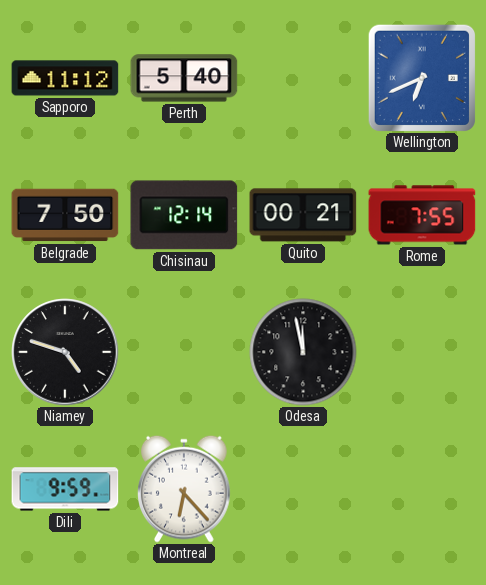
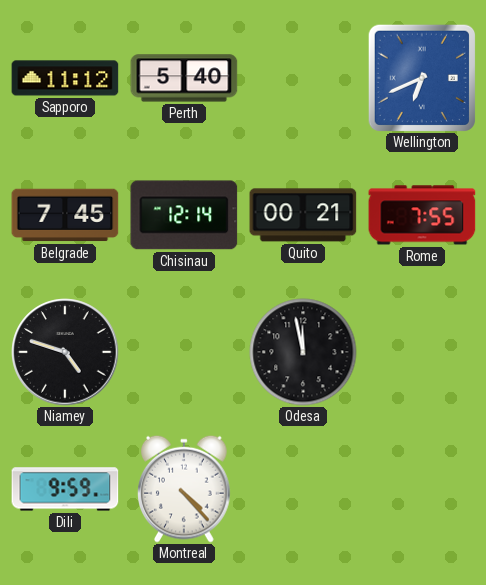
Belgrade: 7:50 -> 7:45
Montreal: 6:23 -> 4:23
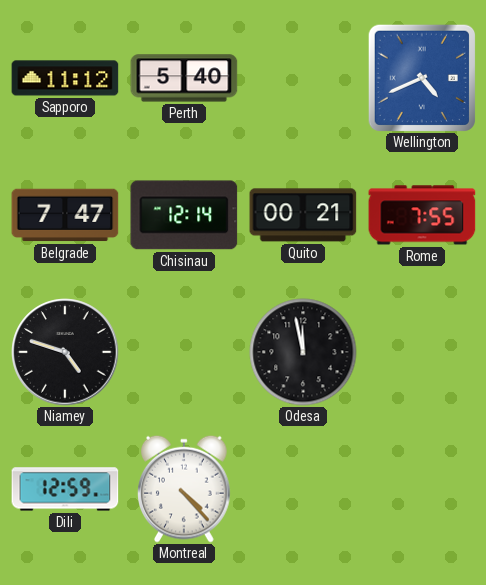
Wellington: 6:41 -> 4:41
Belgrade: 7:45 -> 7:47
Dili: 9:59 -> 12:59
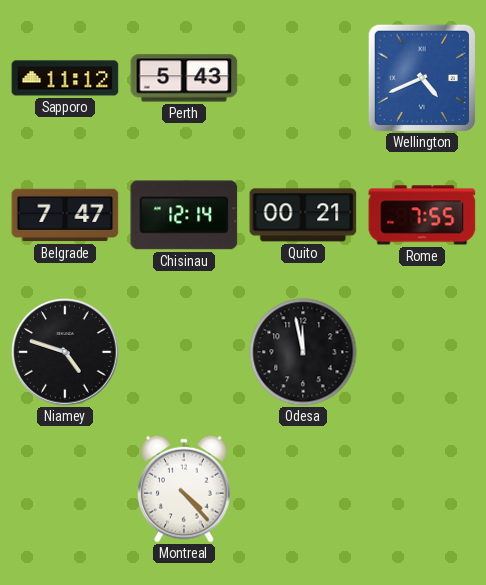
Perth: 5:40 -> 5:43
Dili: 12:59 -> none
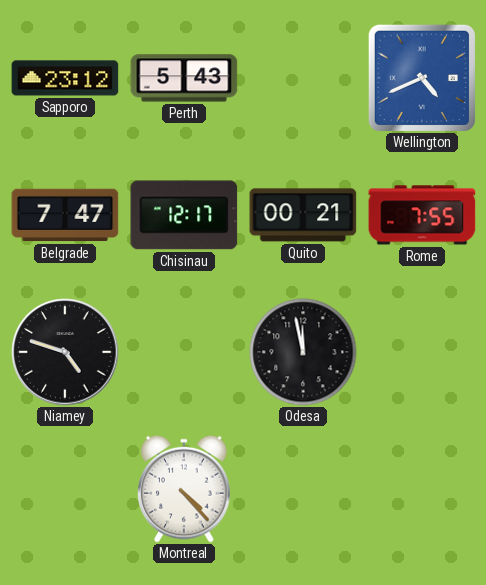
Sapporo: 11:12 -> 23:12
Chisinau: 12:14 -> 12:17
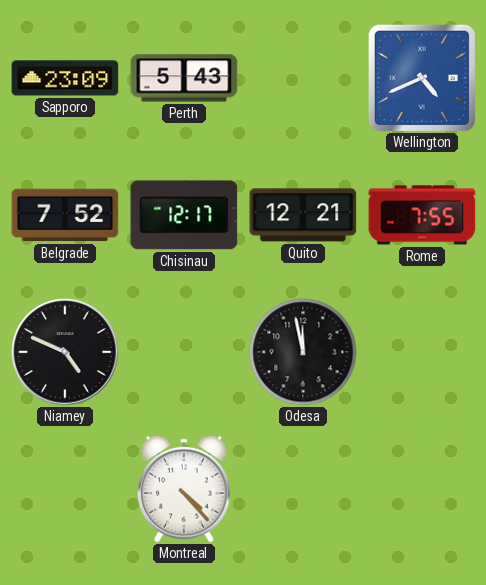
Sapporo: 23:12 -> 23:09
Belgrade: 7:47 -> 7:52
Quito: 00:21 -> 12:21
Niamey: 4:48 -> 4:49
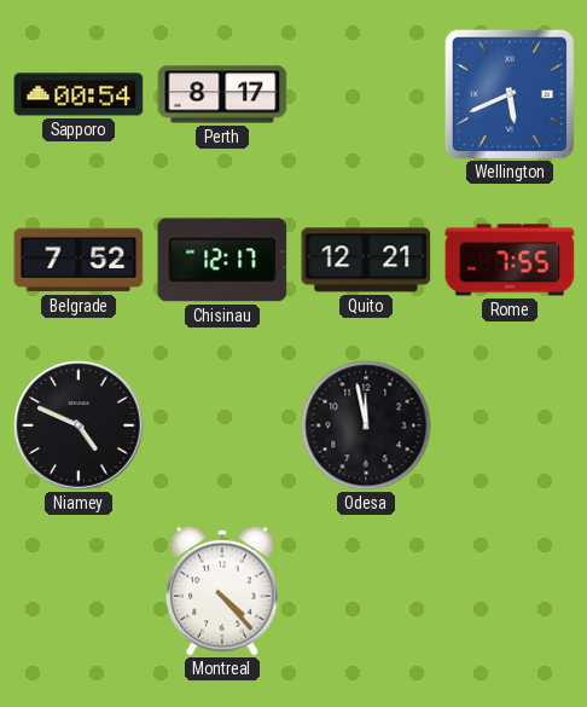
Sapporo: 23:09 -> 00:54
Perth: 5:43 -> 8:17
Wellington: 4:41 -> 5:41
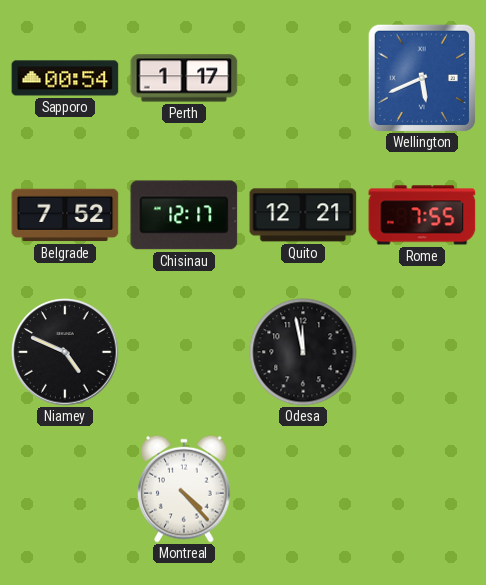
Perth: 8:17 -> 1:17
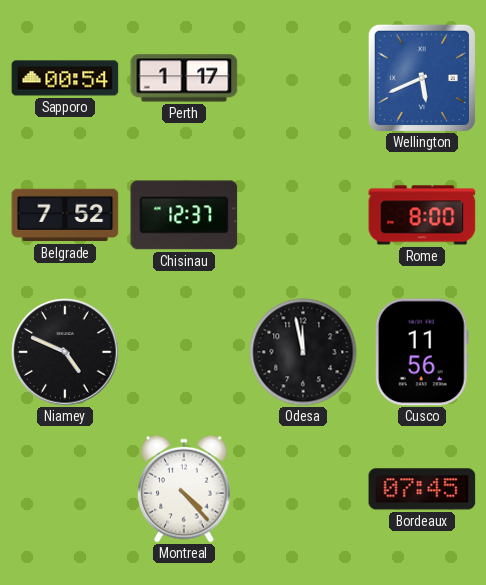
Chisinau: 12:17 -> 12:37
Quito: 12:21 -> none
Rome: 7:55 -> 8:00
Cusco: none -> 11:56
Bordeaux: none -> 07:45
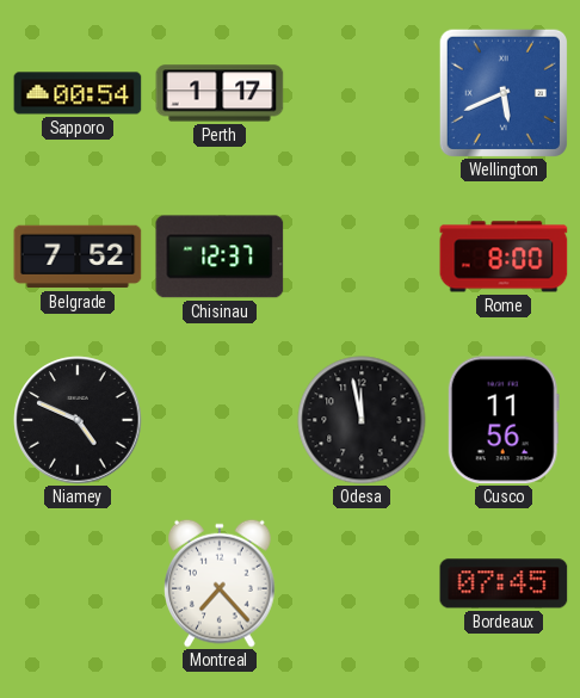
Montreal: 4:23 -> 7:23
